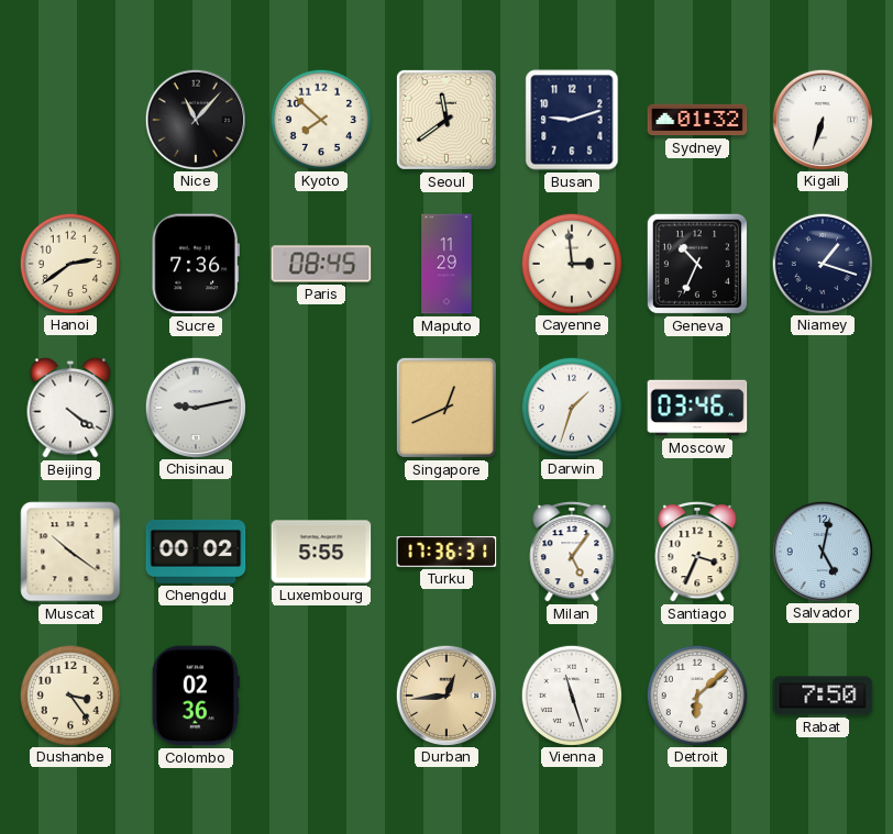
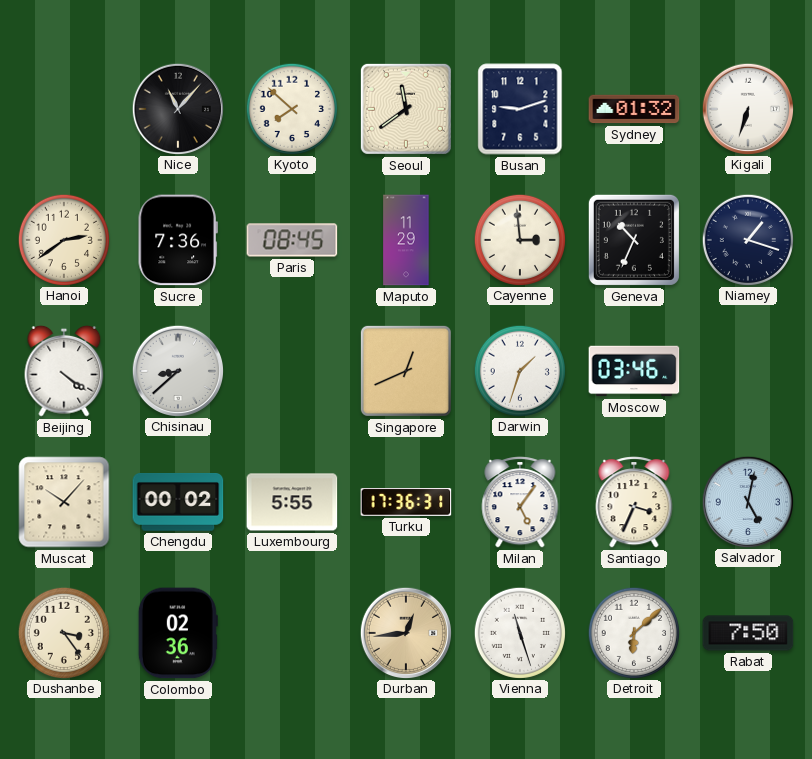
Chisinau: 9:13 -> 8:38
Muscat: 10:21 -> 10:07
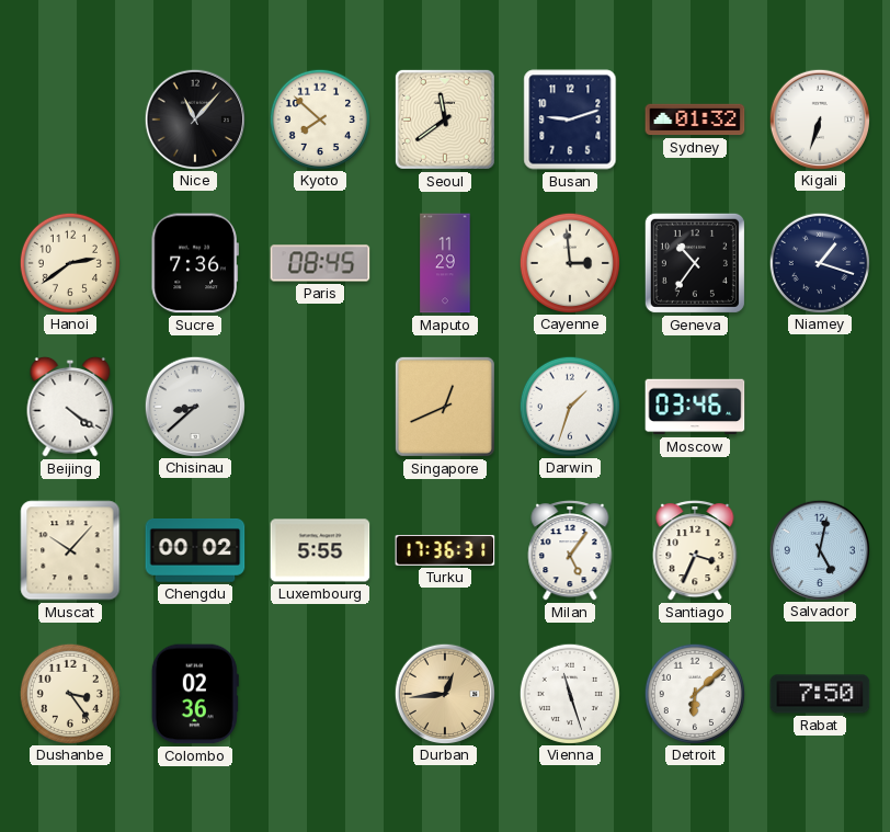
Geneva: 10:34 -> 10:36
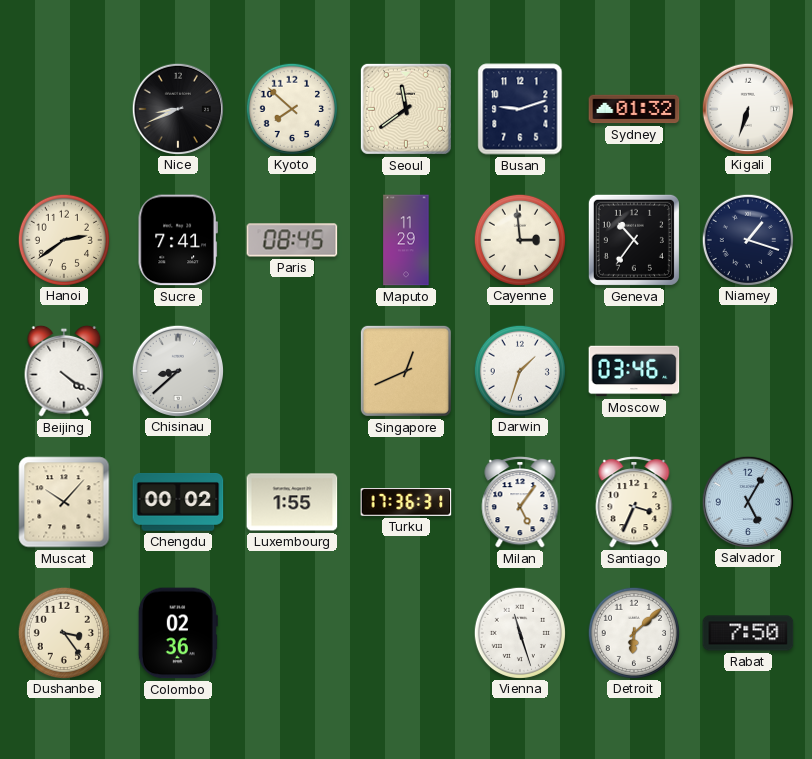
Nice: 11:07 -> 8:41
Sucre: 7:36 -> 7:41
Luxembourg: 5:55 -> 1:55
Salvador: 5:02 -> 5:05
Durban: 12:44 -> none
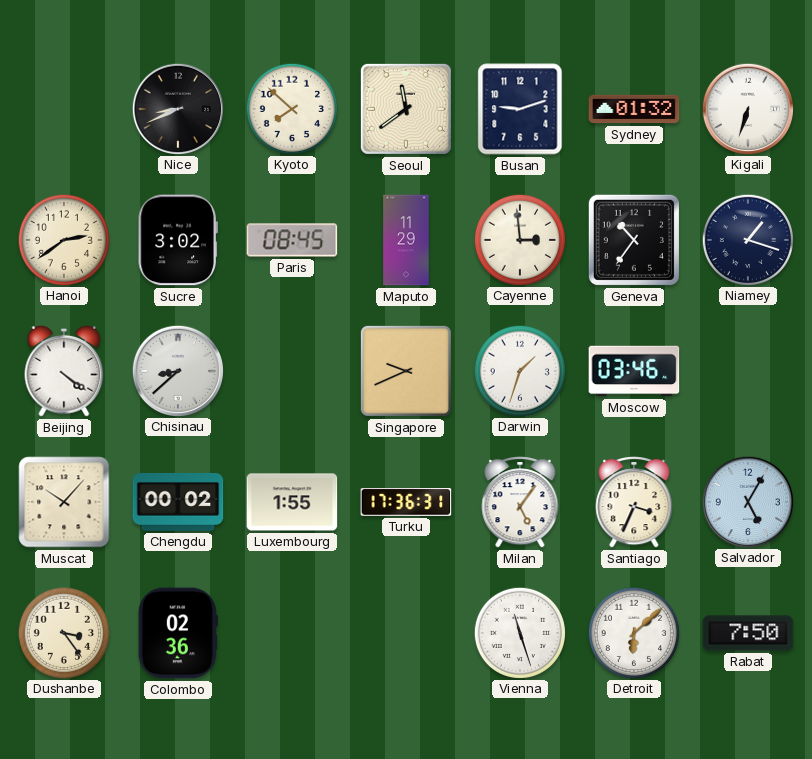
Sucre: 7:41 -> 3:02
Singapore: 12:41 -> 9:41
